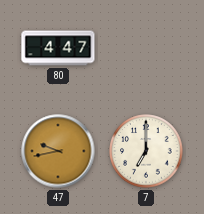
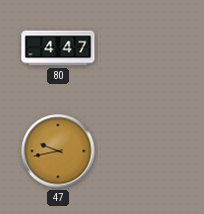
7: 7:00 -> none
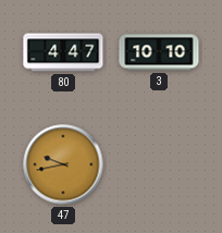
3: none -> 10:10
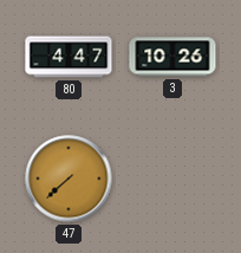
3: 10:10 -> 10:26
47: 9:43 -> 7:38
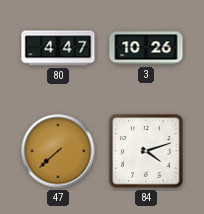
84: none -> 4:12
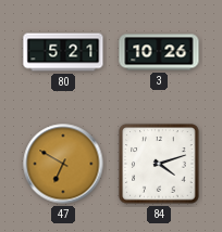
80: 4:47 -> 5:21
47: 7:38 -> 6:50
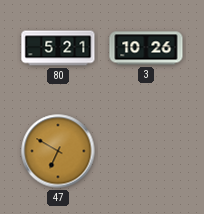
84: 4:12 -> none
